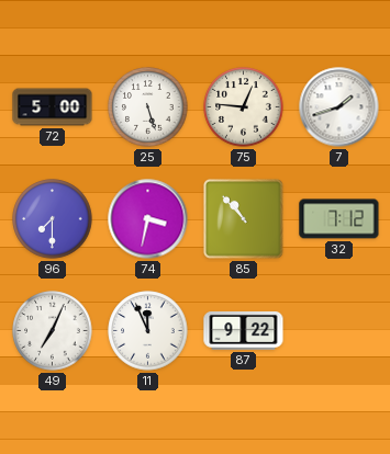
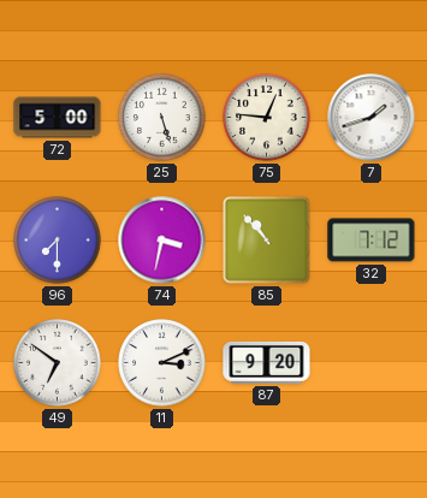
49: 7:04 -> 6:51
11: 11:56 -> 3:11
87: 9:22 -> 9:20
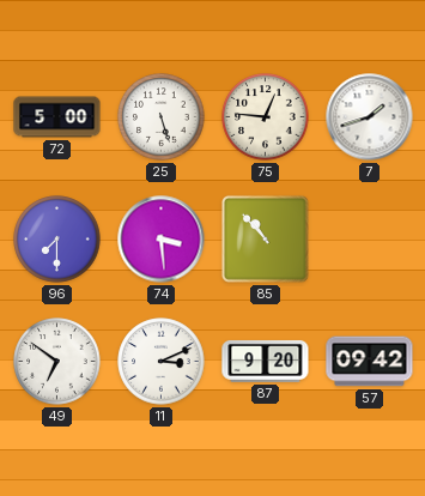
74: 3:32 -> 3:29
32: 7:12 -> none
57: none -> 09:42
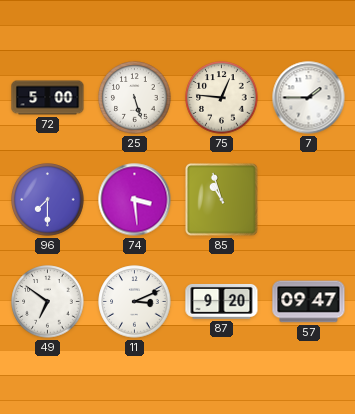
7: 1:42 -> 1:45
85: 10:53 -> 10:57
57: 09:42 -> 09:47
